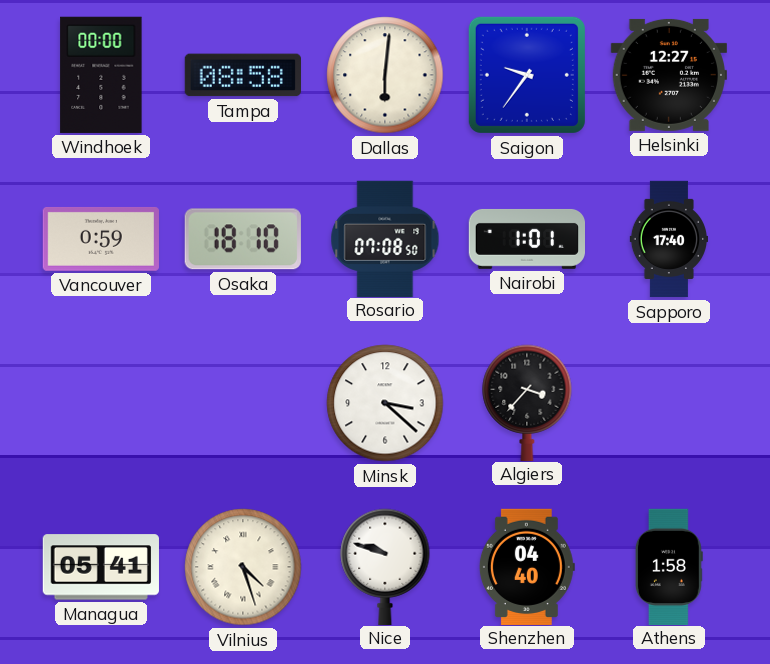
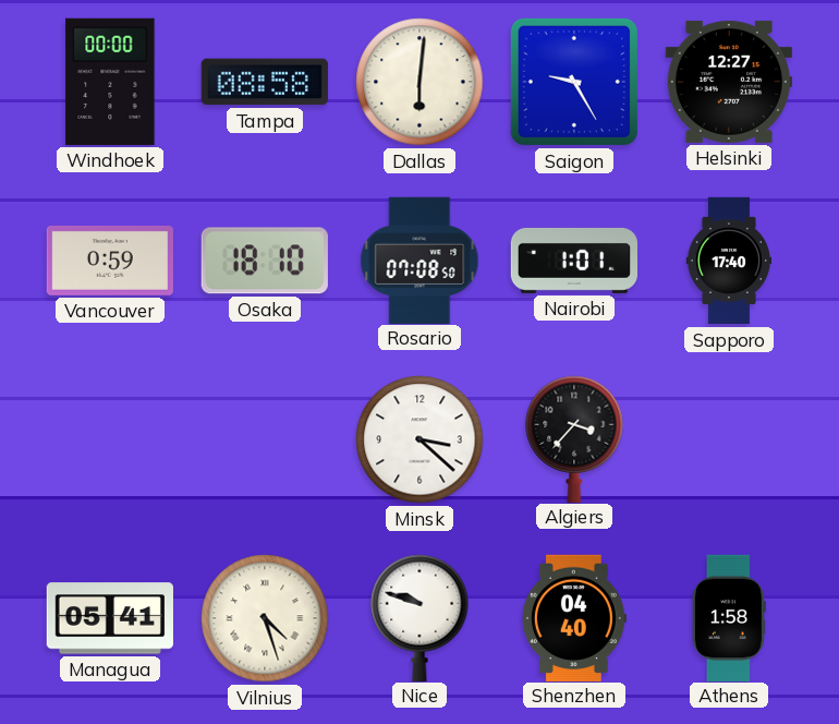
Saigon: 9:36 -> 9:25
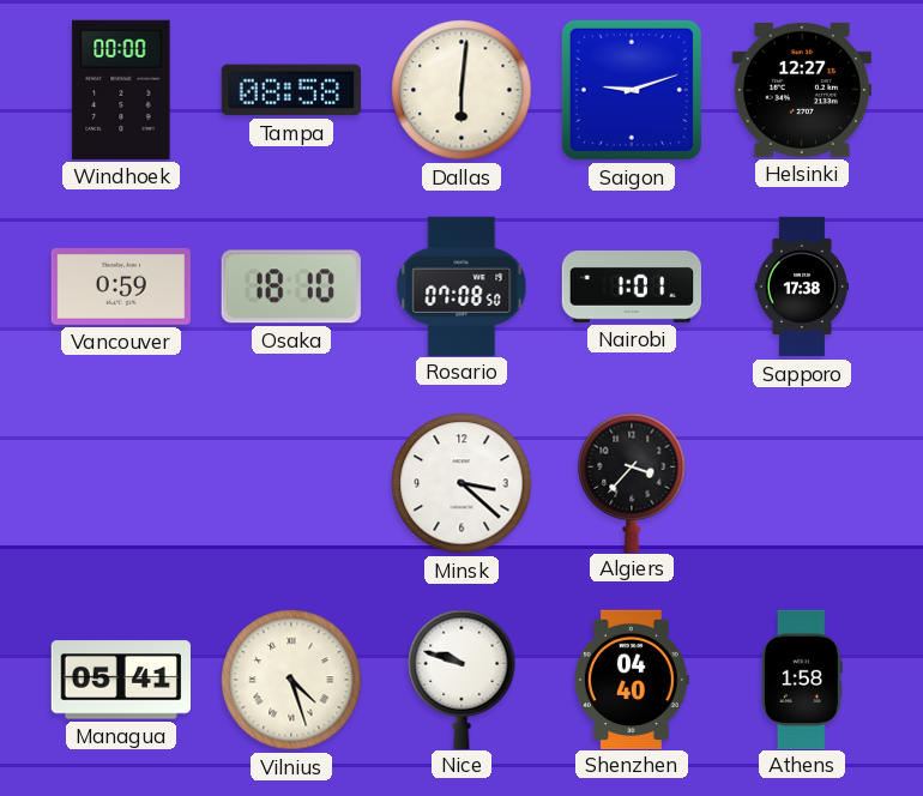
Saigon: 9:25 -> 9:12
Sapporo: 17:40 -> 17:38
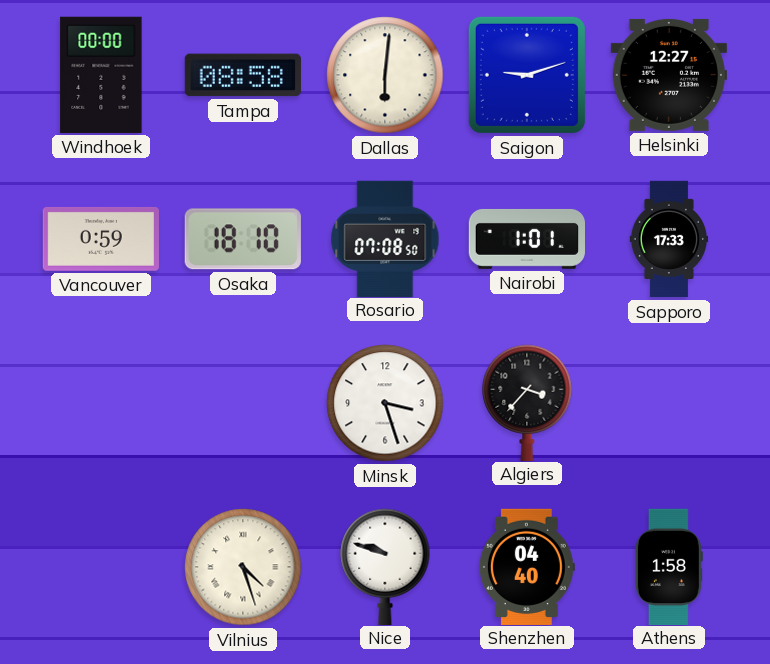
Sapporo: 17:38 -> 17:33
Minsk: 3:22 -> 3:27
Managua: 05:41 -> none
